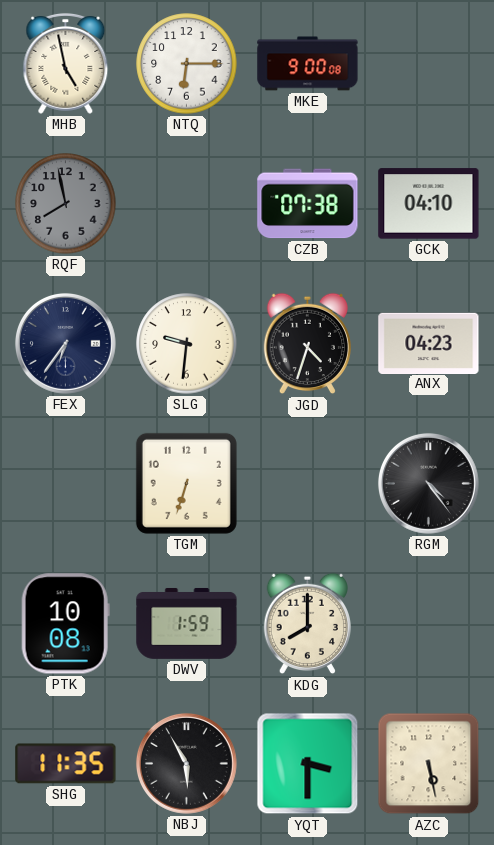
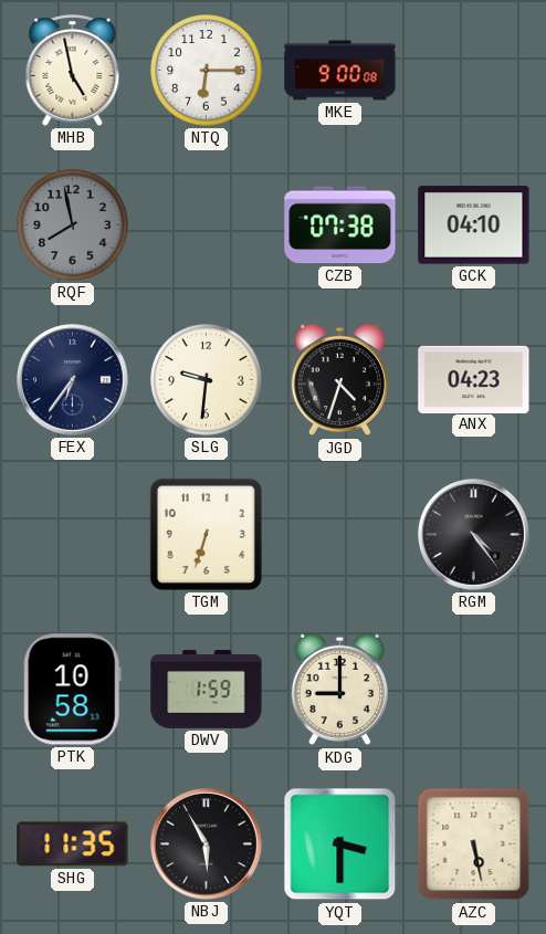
PTK: 10:08 -> 10:58
KDG: 8:00 -> 9:00
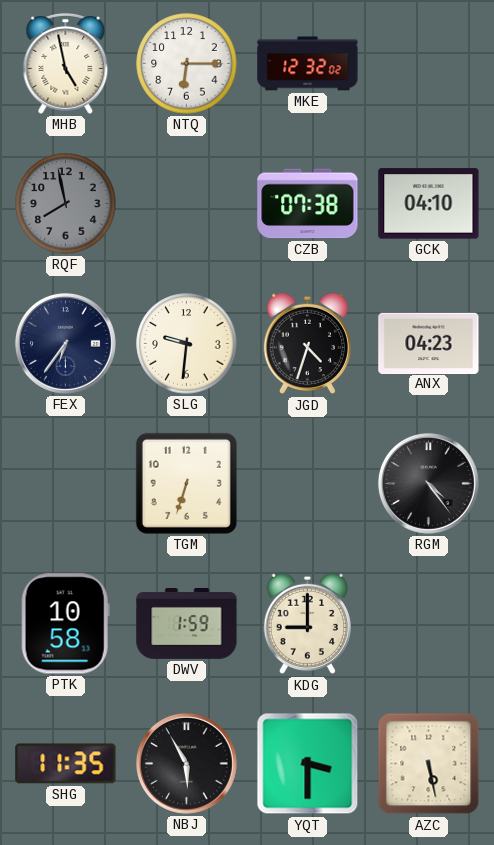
MKE: 9:00 -> 12:32
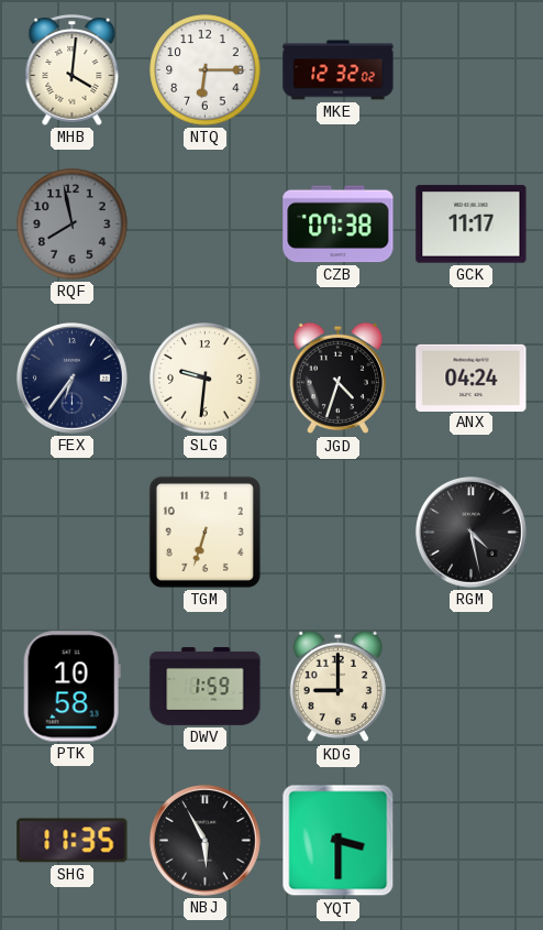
MHB: 4:58 -> 4:01
GCK: 04:10 -> 11:17
ANX: 04:23 -> 04:24
RGM: 4:24 -> 4:28
AZC: 5:28 -> none
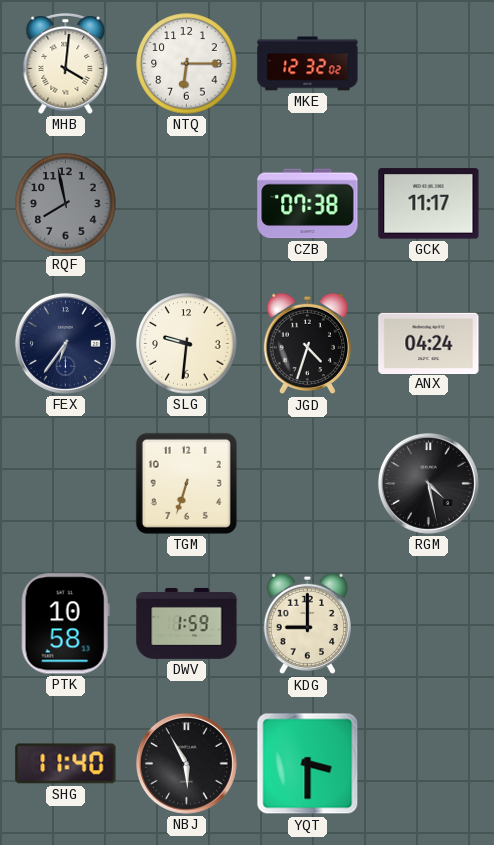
SHG: 11:35 -> 11:40
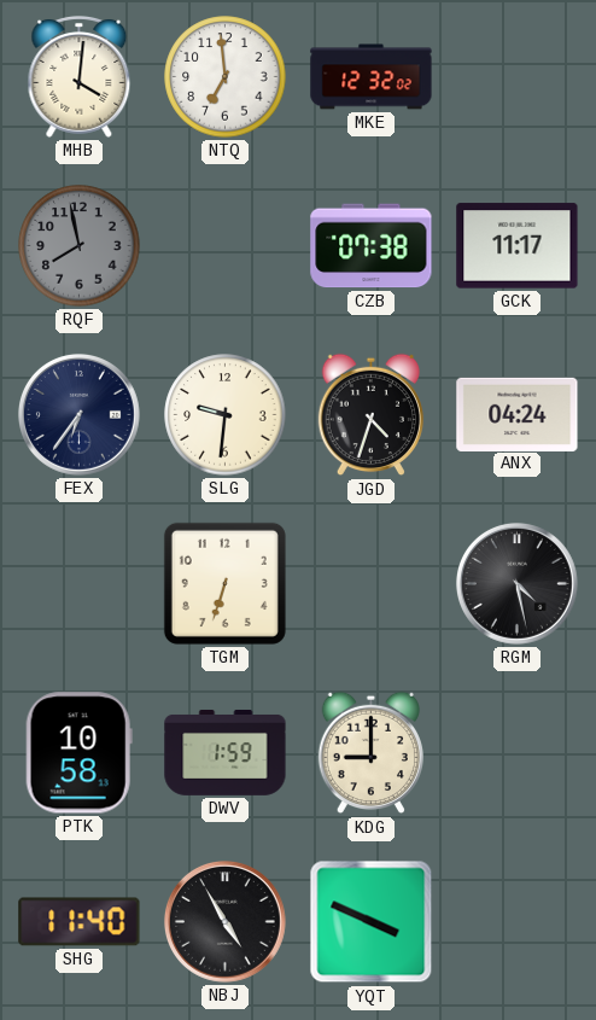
NTQ: 6:15 -> 6:59
NBJ: 5:55 -> 4:55
YQT: 3:30 -> 3:49
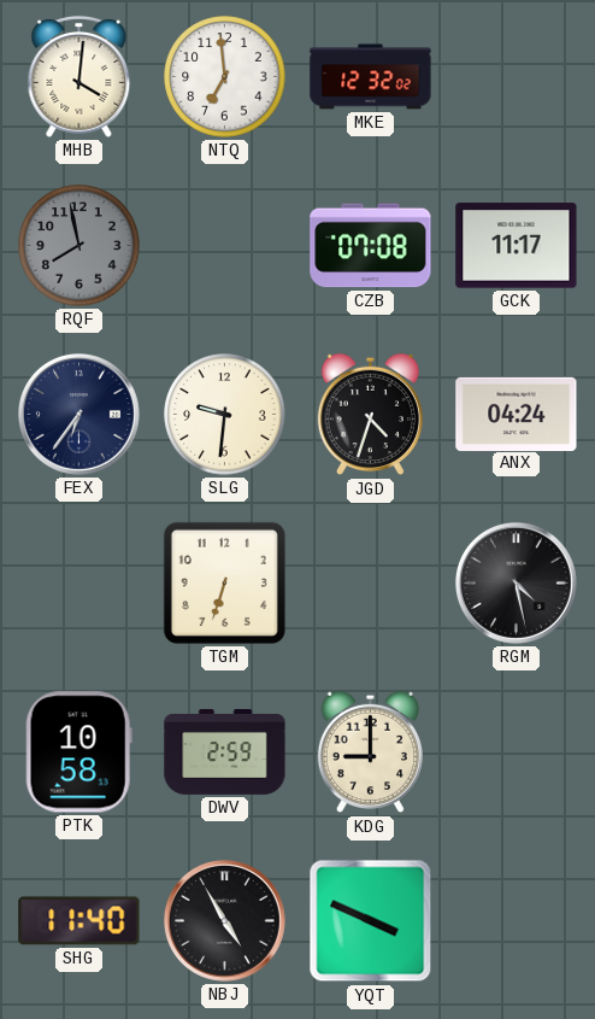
CZB: 07:38 -> 07:08
DWV: 1:59 -> 2:59
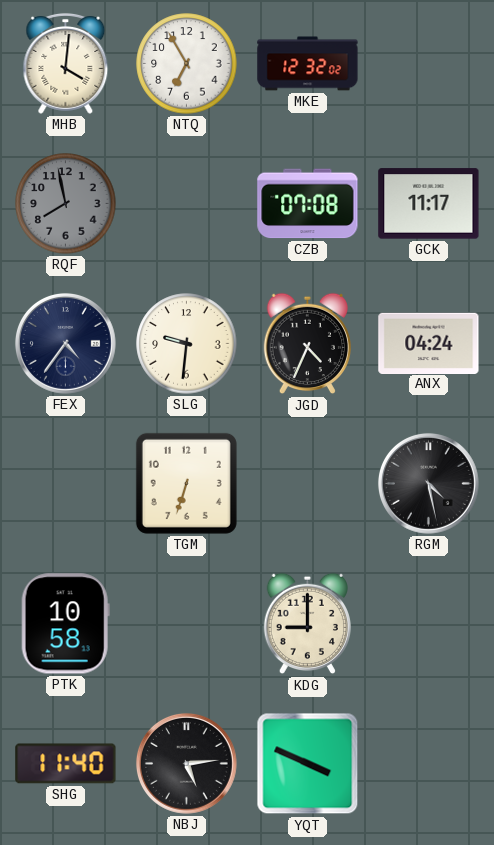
NTQ: 6:59 -> 6:55
FEX: 6:36 -> 4:36
JGD: 4:33 -> 4:34
DWV: 2:59 -> none
NBJ: 4:55 -> 5:14
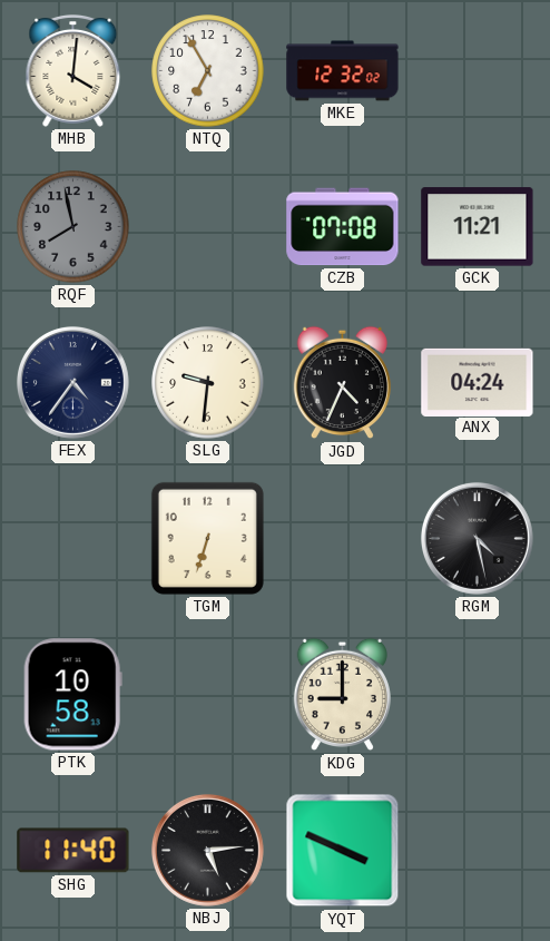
GCK: 11:17 -> 11:21
